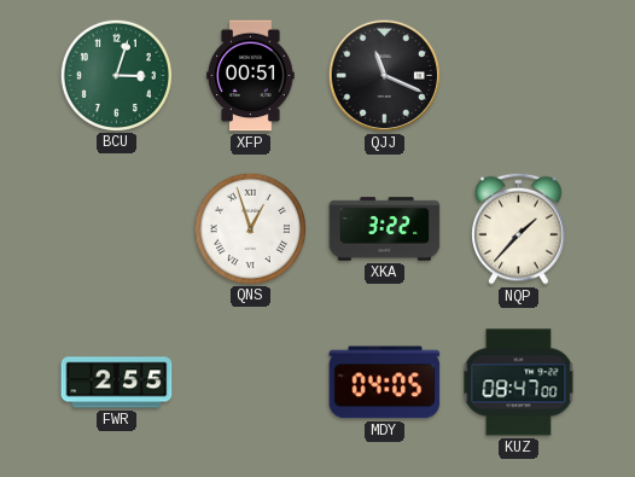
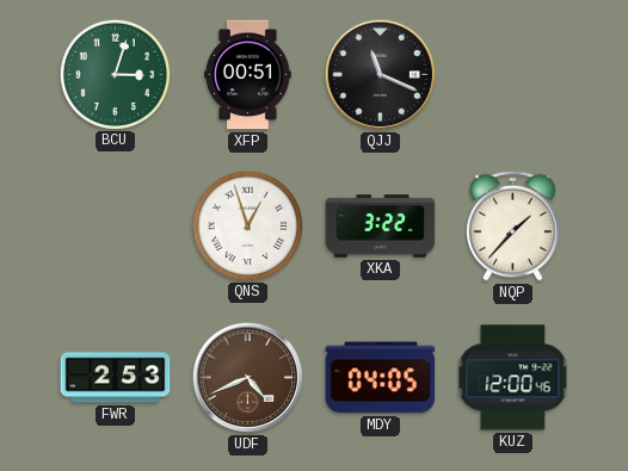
FWR: 2:55 -> 2:53
UDF: none -> 4:41
KUZ: 08:47 -> 12:00
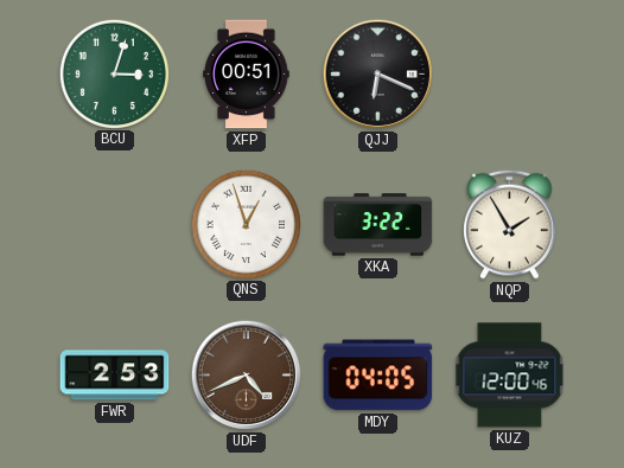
QJJ: 11:19 -> 6:19
NQP: 1:37 -> 1:55
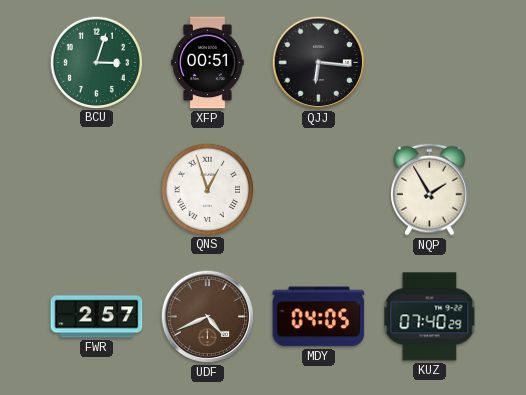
QJJ: 6:19 -> 6:16
XKA: 3:22 -> none
FWR: 2:53 -> 2:57
KUZ: 12:00 -> 07:40
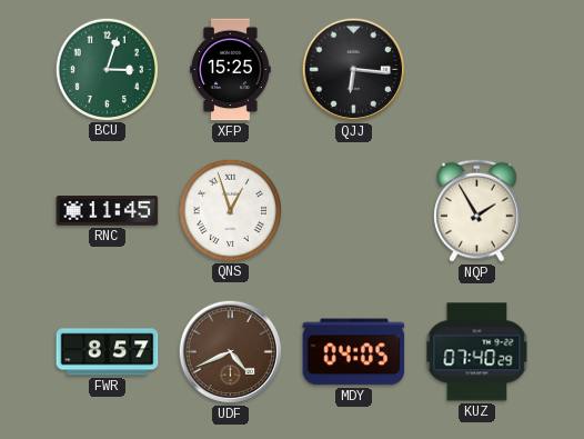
XFP: 00:51 -> 15:25
RNC: none -> 11:45
FWR: 2:57 -> 8:57
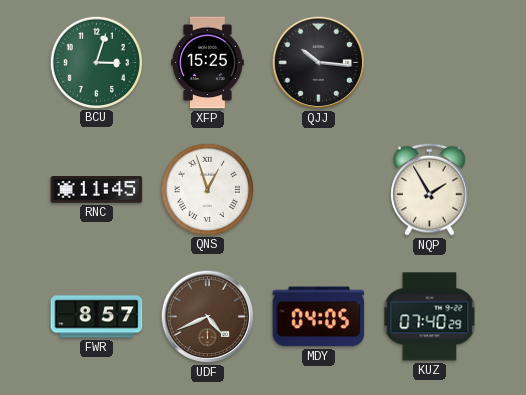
QJJ: 6:16 -> 10:16
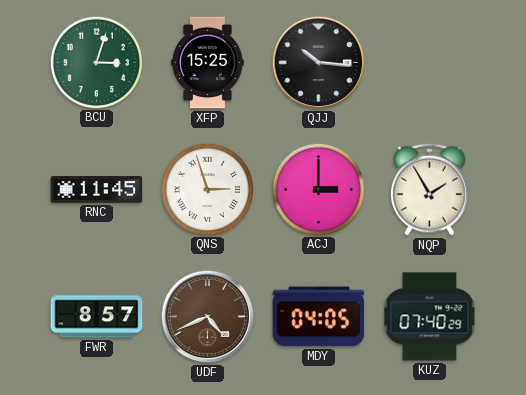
QNS: 12:57 -> 2:57
ACJ: none -> 3:00
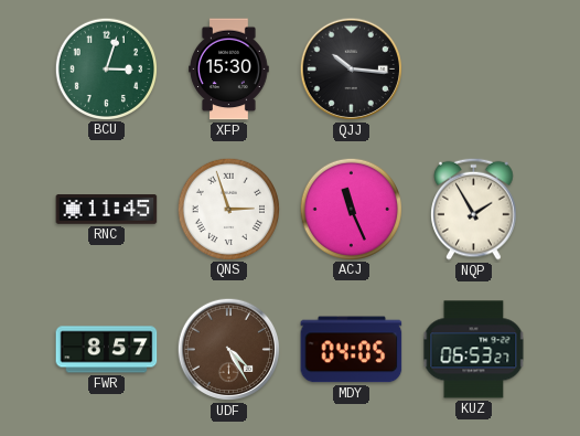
XFP: 15:25 -> 15:30
ACJ: 3:00 -> 11:26
UDF: 4:41 -> 4:25
KUZ: 07:40 -> 06:53
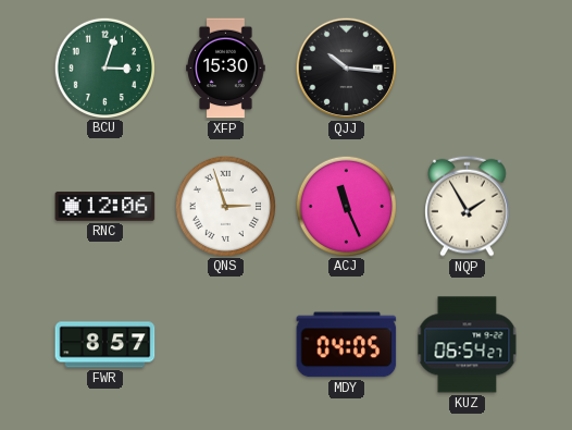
RNC: 11:45 -> 12:06
UDF: 4:25 -> none
KUZ: 06:53 -> 06:54
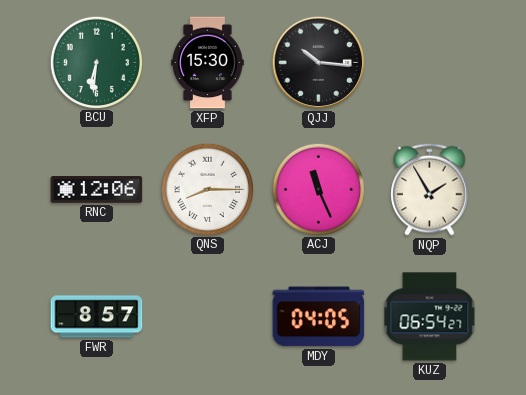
BCU: 3:03 -> 6:31
QNS: 2:57 -> 8:15
